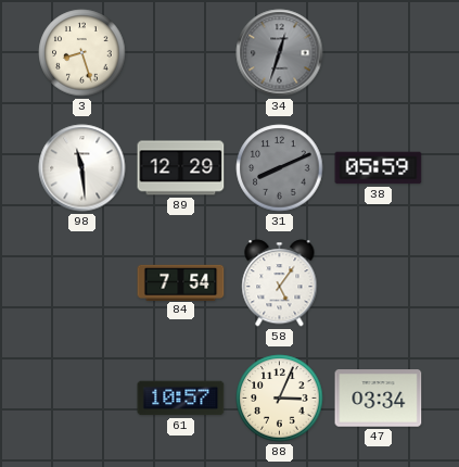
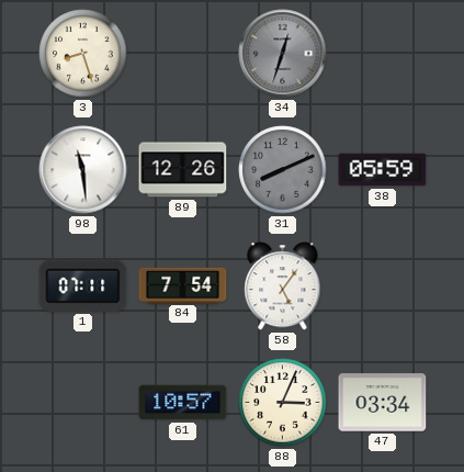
89: 12:29 -> 12:26
1: none -> 07:11
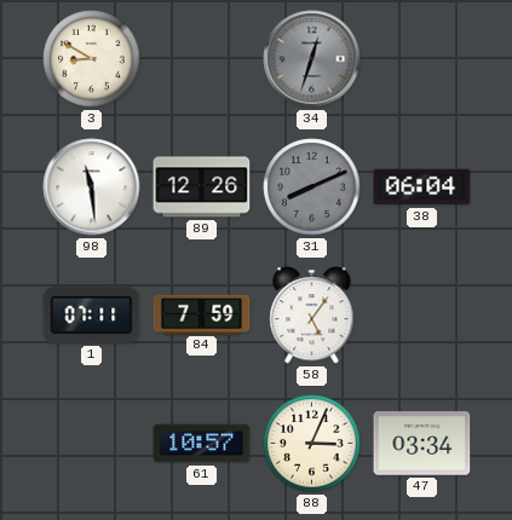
3: 8:27 -> 8:50
38: 05:59 -> 06:04
84: 7:54 -> 7:59
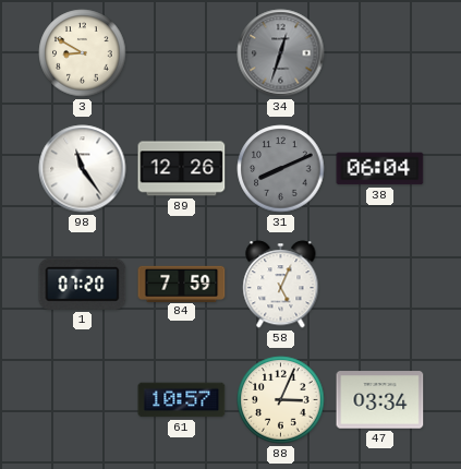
98: 11:29 -> 11:24
1: 07:11 -> 07:20
58: 5:06 -> 5:04
